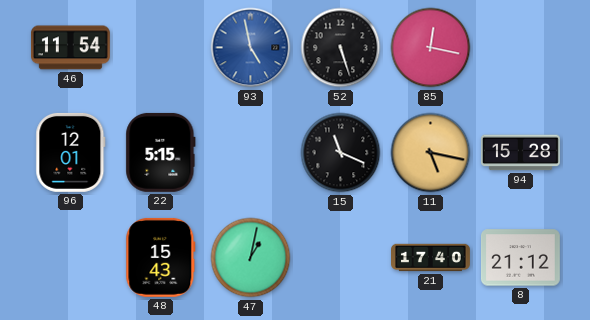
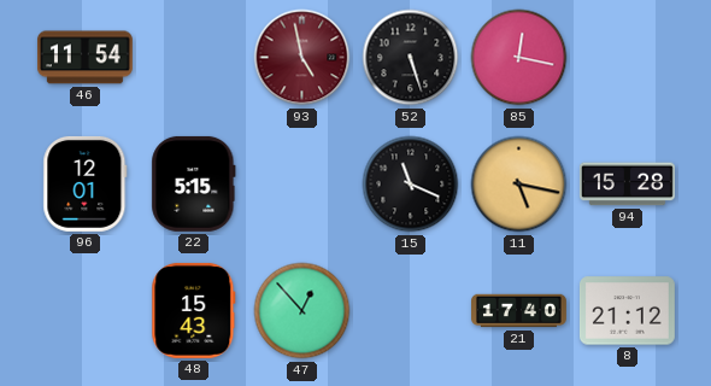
93 dial: blue -> burgundy
47: 1:02 -> 12:53
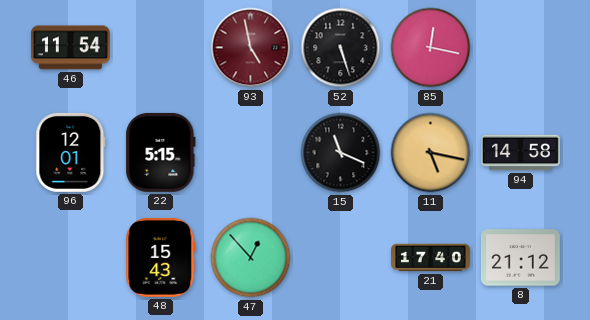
94: 15:28 -> 14:58
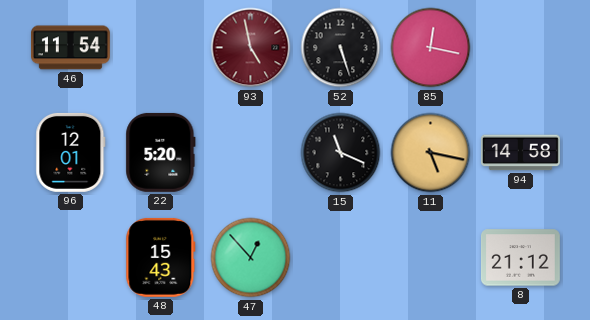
22: 5:15 -> 5:20
21: 17:40 -> none
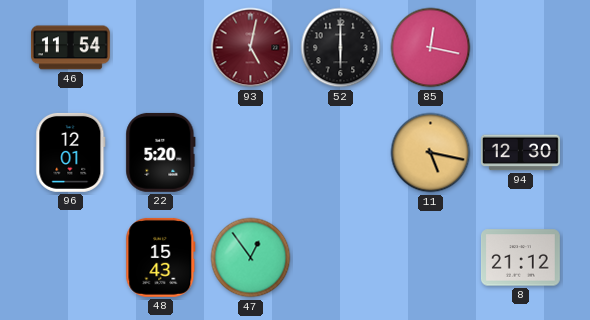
93: 4:58 -> 5:02
52: 5:27 -> 6:00
15: 11:19 -> none
94: 14:58 -> 12:30
47: 12:53 -> 12:54
